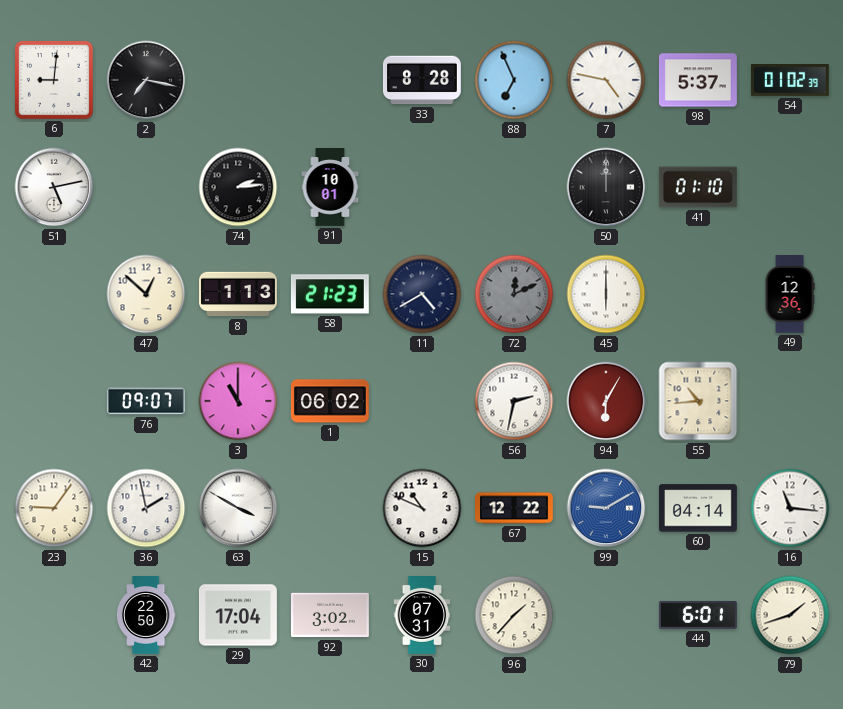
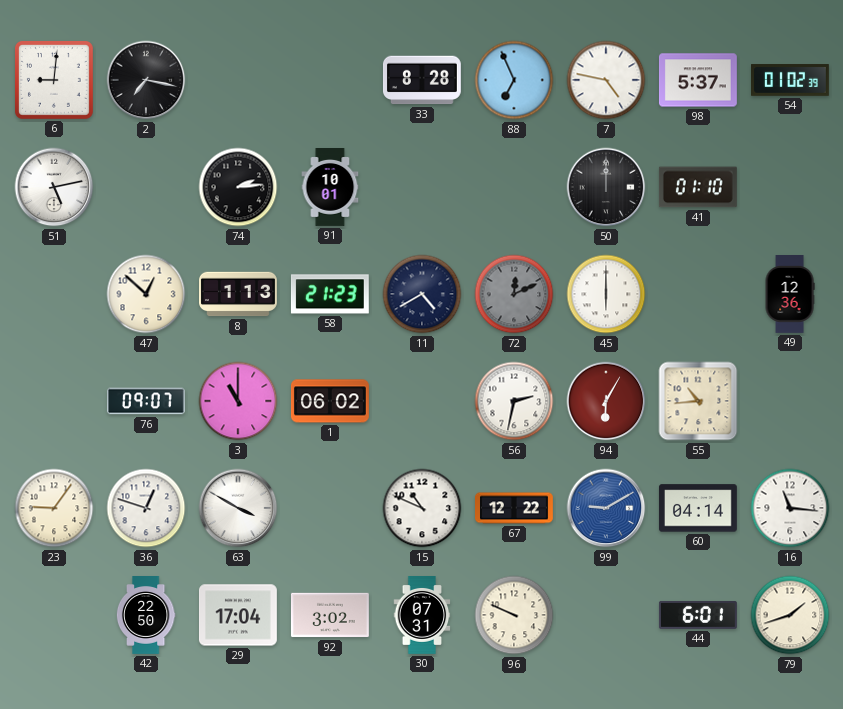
36: 1:58 -> 12:48
96: 1:37 -> 9:49
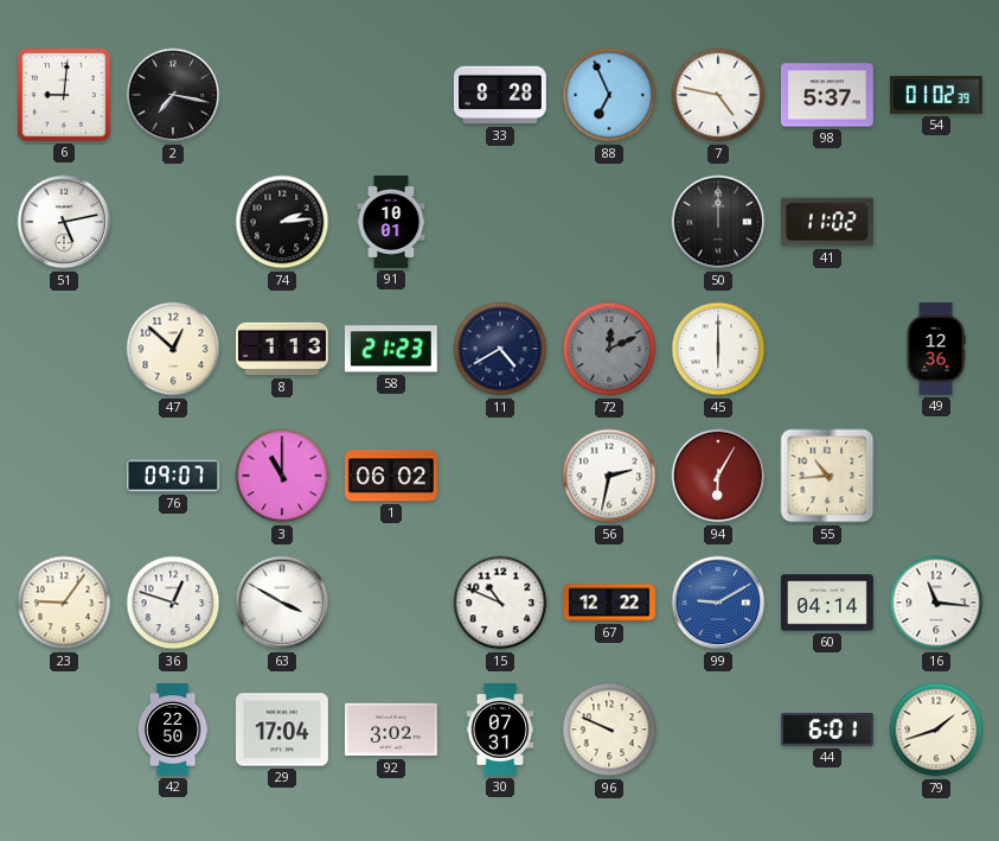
41: 01:10 -> 11:02
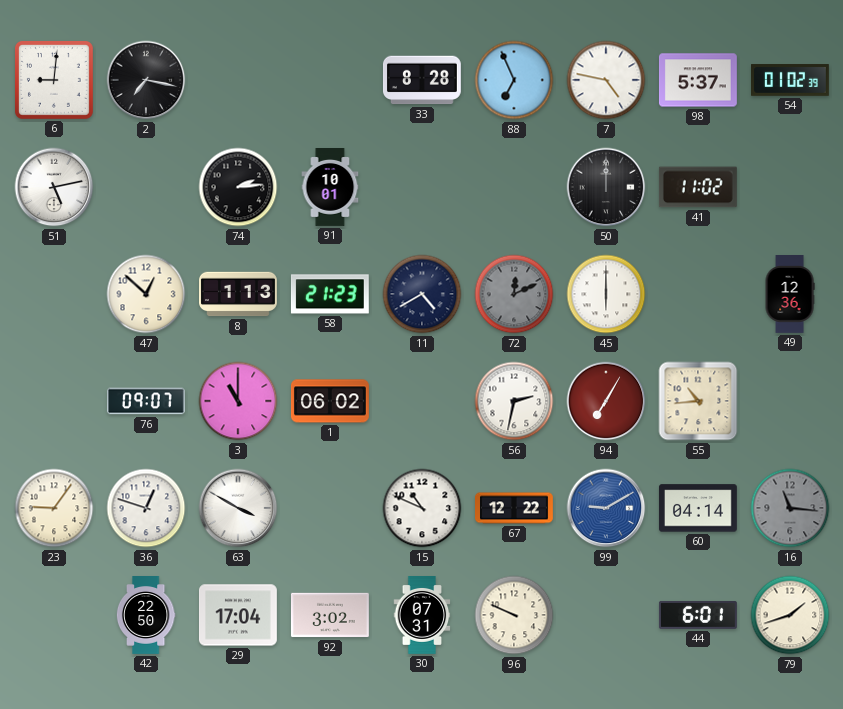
94: 6:05 -> 7:05
16 dial: white -> grey
